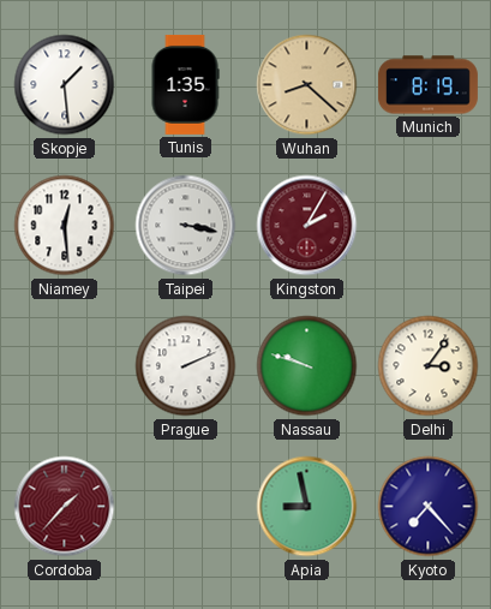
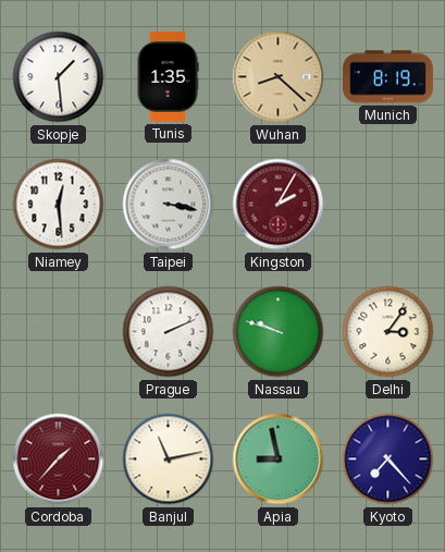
Banjul: none -> 11:13
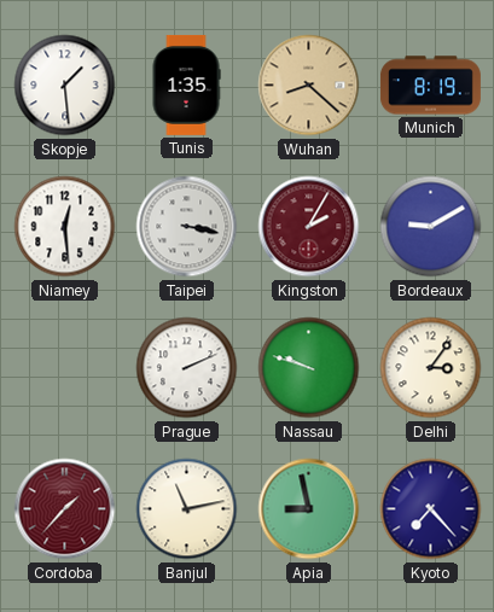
Bordeaux: none -> 9:10
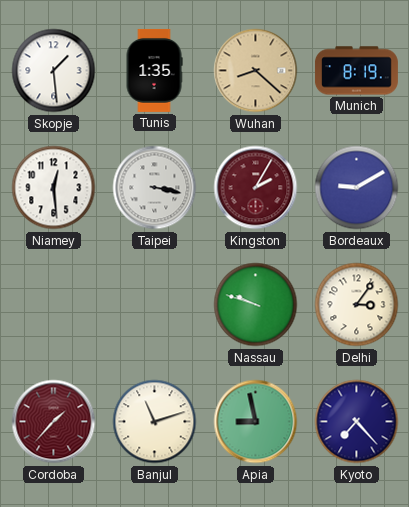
Prague: 2:11 -> none
Banjul: 11:13 -> 11:12
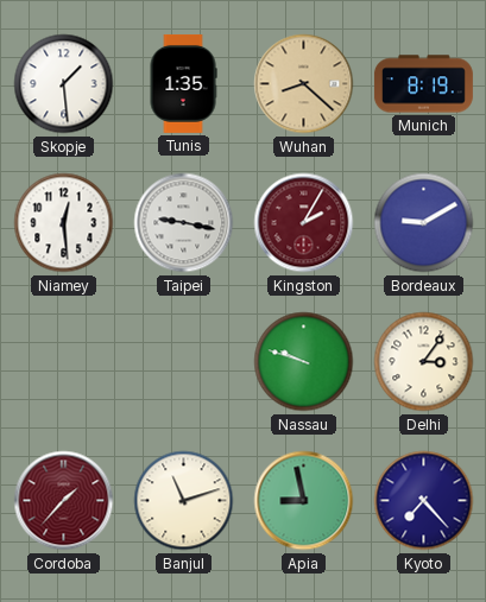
Taipei: 3:17 -> 9:17
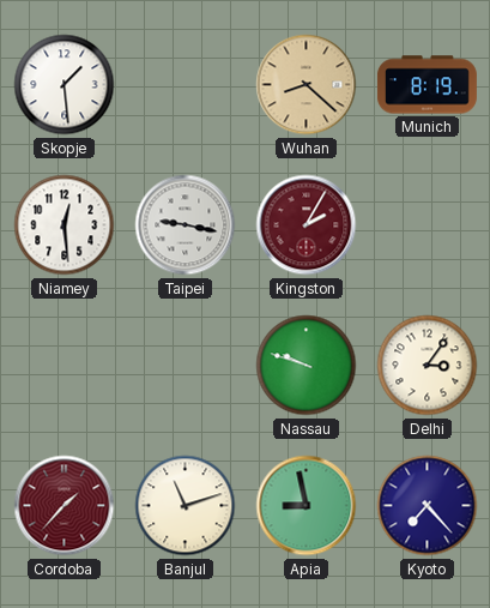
Tunis: 1:35 -> none
Bordeaux: 9:10 -> none
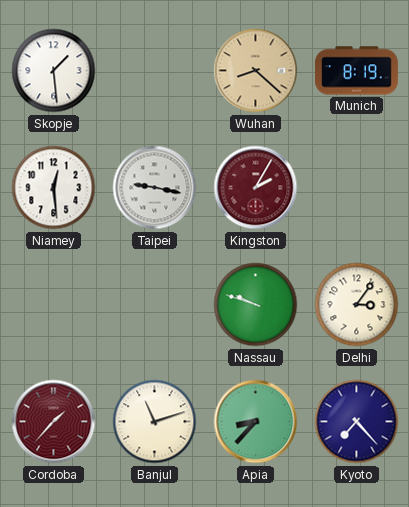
Apia: 8:58 -> 8:37
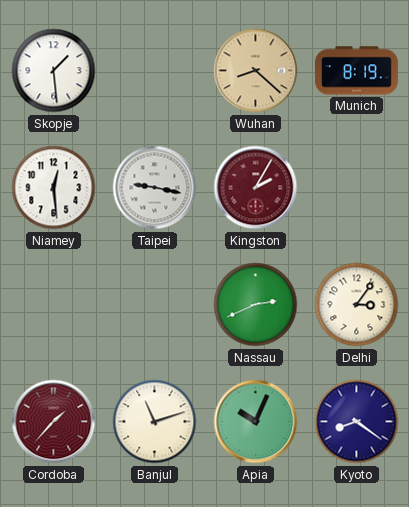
Nassau: 9:48 -> 2:41
Apia: 8:37 -> 10:04
Kyoto: 7:23 -> 8:21
